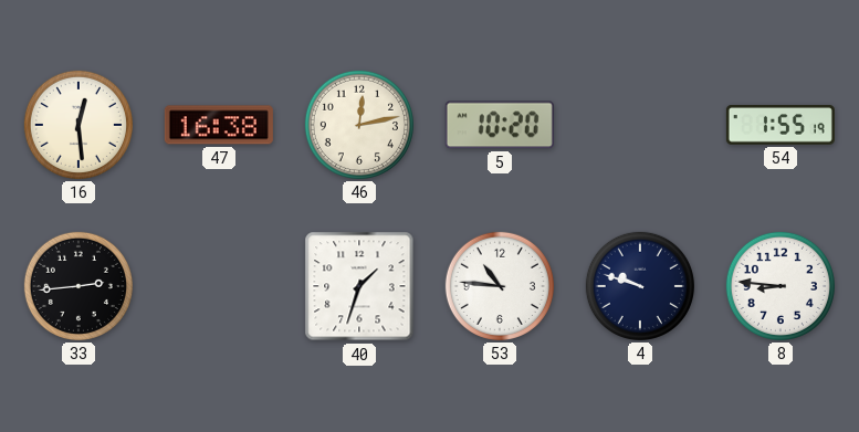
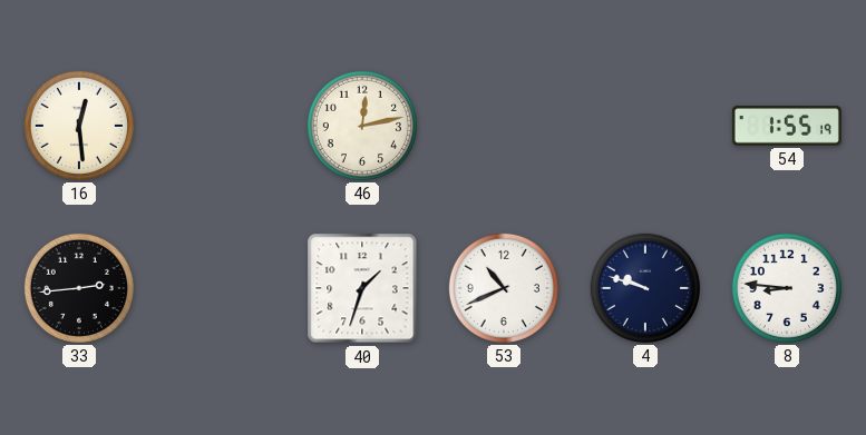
47: 16:38 -> none
5: 10:20 -> none
53: 10:46 -> 10:41
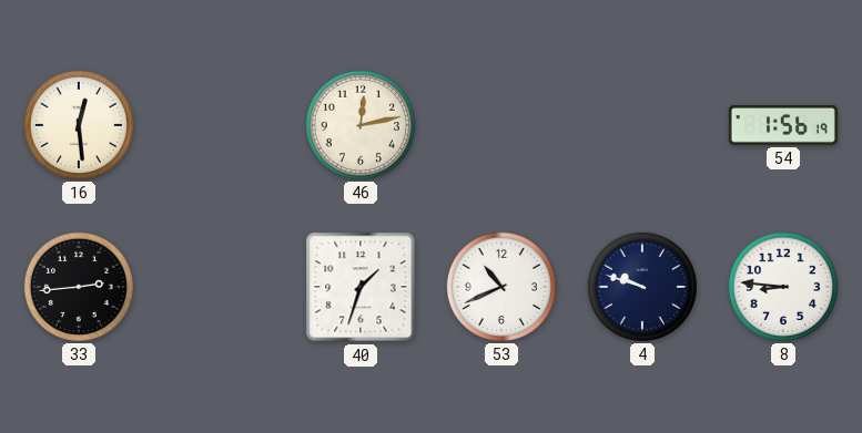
54: 1:55 -> 1:56
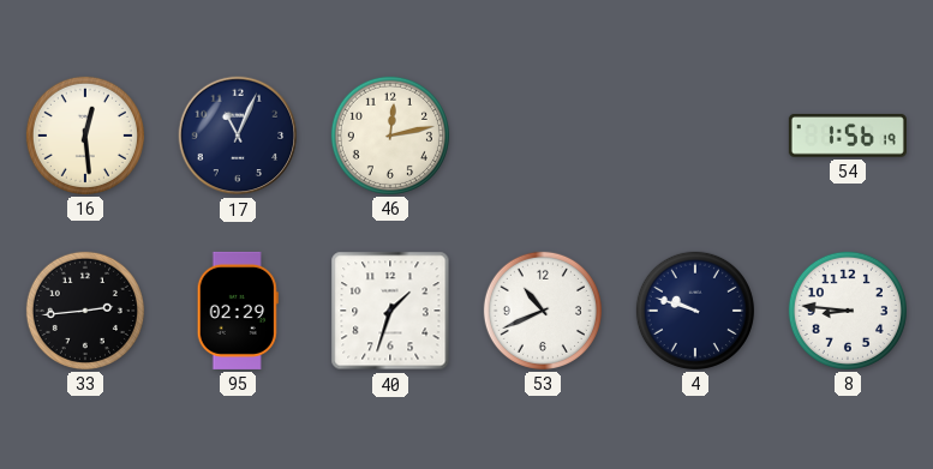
17: none -> 11:04
95: none -> 02:29
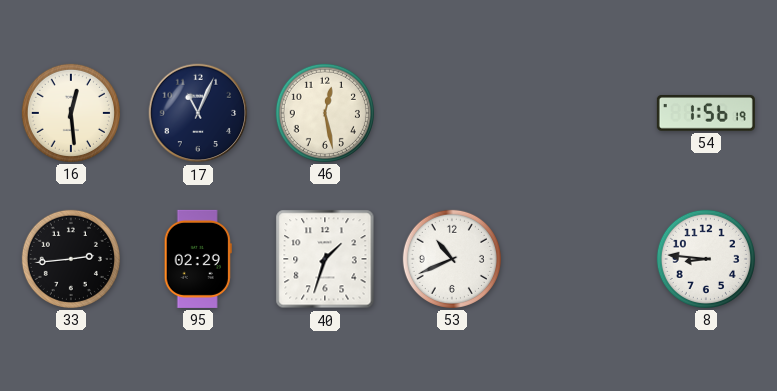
46: 12:13 -> 12:28
4: 9:48 -> none
